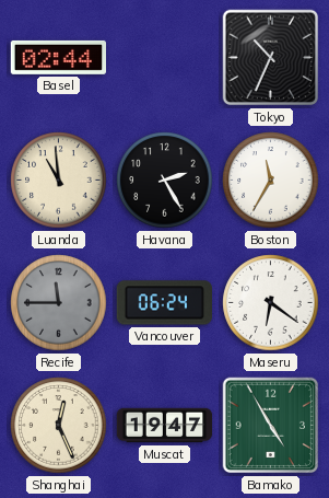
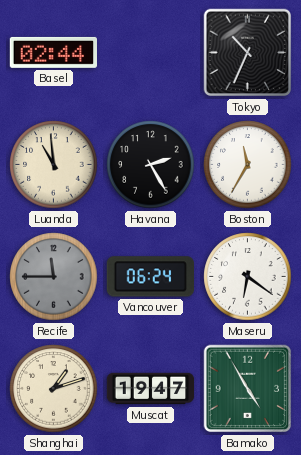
Shanghai: 12:26 -> 1:12
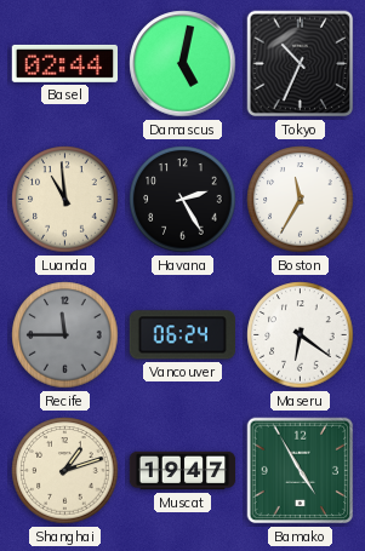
Damascus: none -> 5:02
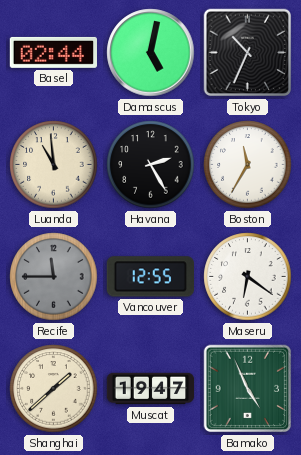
Vancouver: 06:24 -> 12:55
Shanghai: 1:12 -> 1:38
Bamako: 4:55 -> 4:56
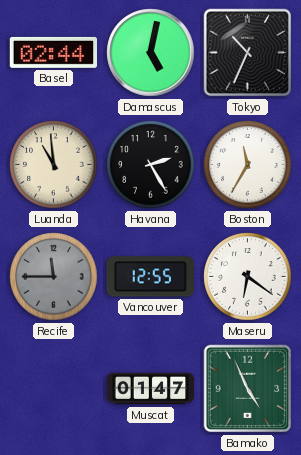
Shanghai: 1:38 -> none
Muscat: 19:47 -> 01:47
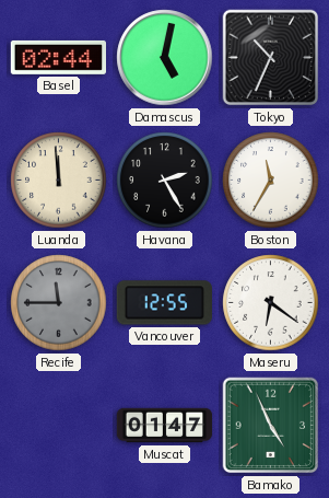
Luanda: 10:59 -> 11:59
